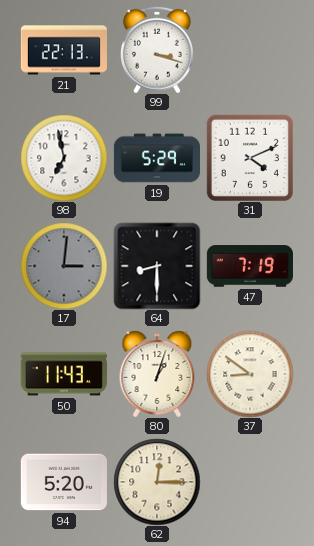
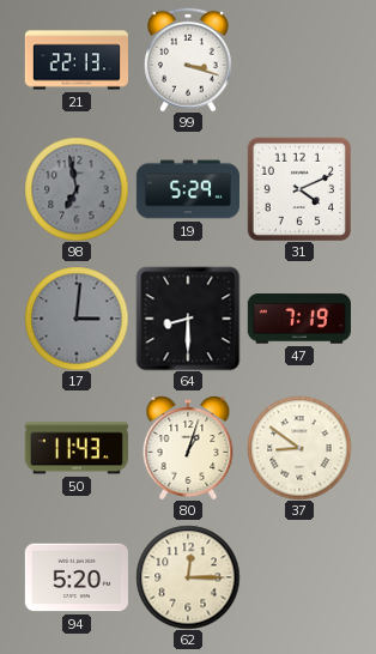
98 dial: white -> grey
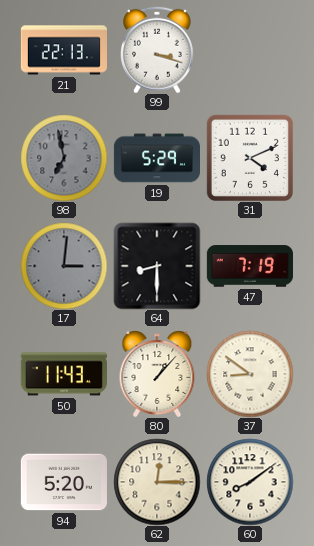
80: 1:03 -> 1:07
60: none -> 8:09
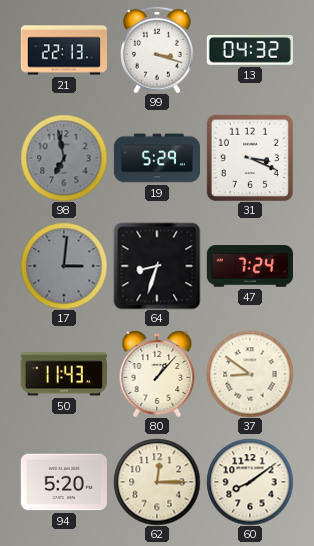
13: none -> 04:32
31: 4:11 -> 3:19
64: 8:30 -> 8:33
47: 7:19 -> 7:24
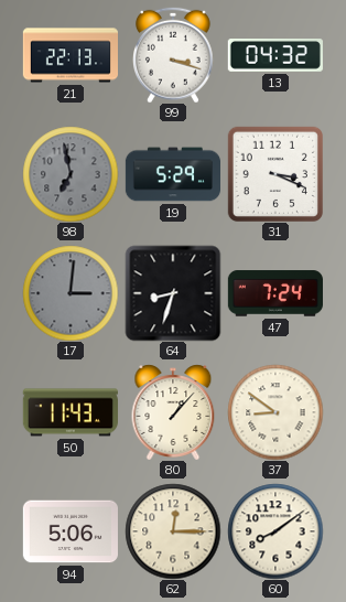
94: 5:20 -> 5:06
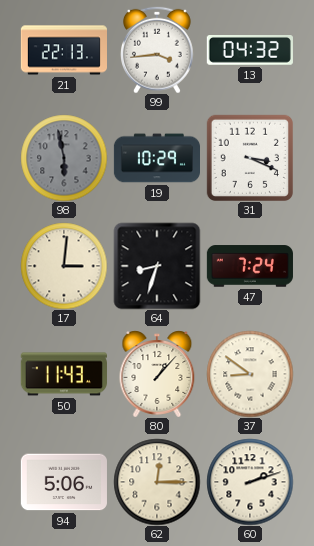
99: 3:18 -> 3:44
98: 6:58 -> 5:58
19: 5:29 -> 10:29
17 dial: grey -> cream
60: 8:09 -> 2:12
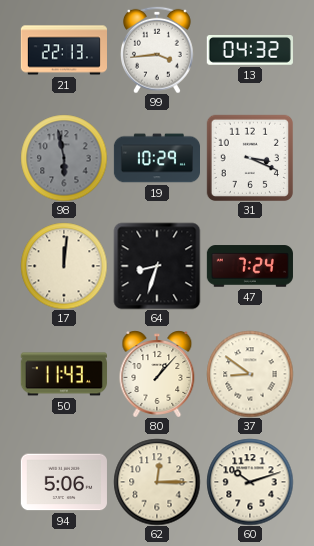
17: 3:01 -> 12:01
60: 2:12 -> 10:12
